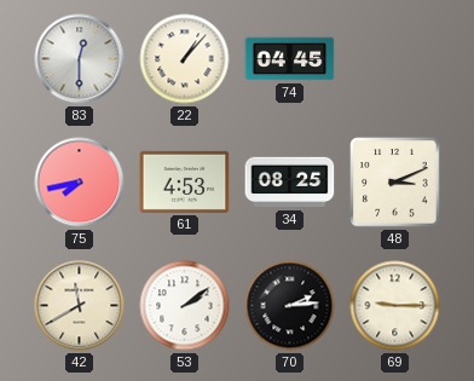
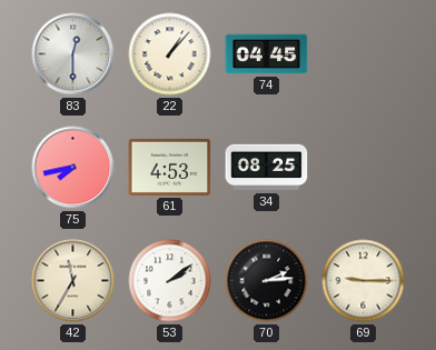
48: 3:11 -> none
42: 11:40 -> 11:35
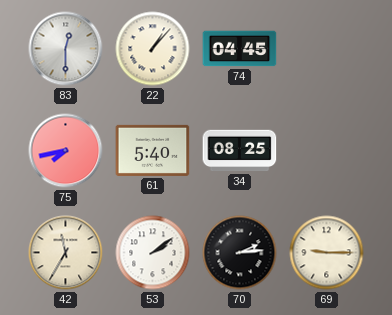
61: 4:53 -> 5:40
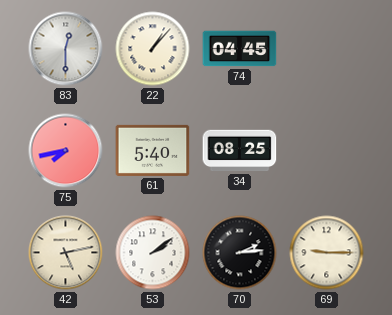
42: 11:35 -> 5:13
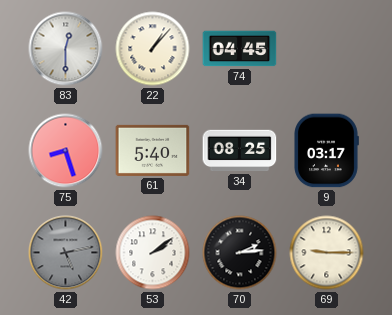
75: 7:43 -> 8:27
9: none -> 03:17
42 dial: cream -> grey
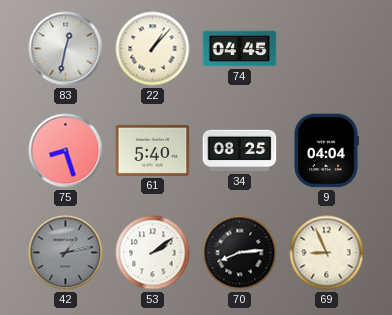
83: 12:30 -> 12:32
9: 03:17 -> 04:04
42: 5:13 -> 1:13
70: 2:14 -> 8:14
69: 9:15 -> 8:56
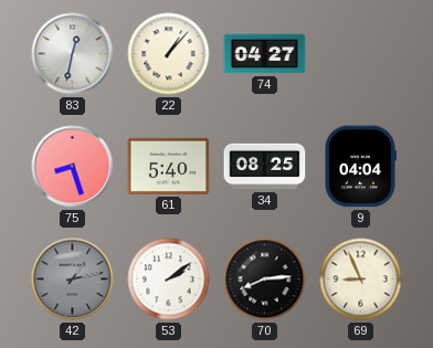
74: 04:45 -> 04:27
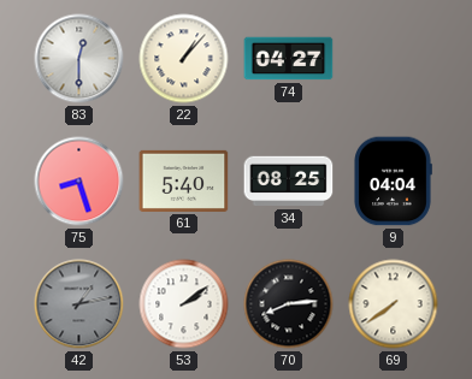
83: 12:32 -> 12:30
69: 8:56 -> 7:39
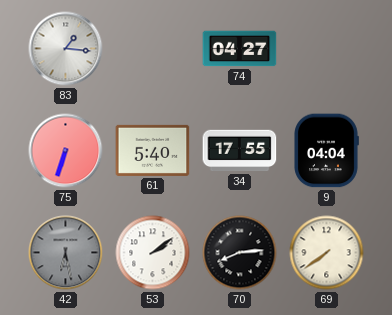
83: 12:30 -> 1:16
22: 1:07 -> none
75: 8:27 -> 6:33
34: 08:25 -> 17:55
42: 1:13 -> 6:28
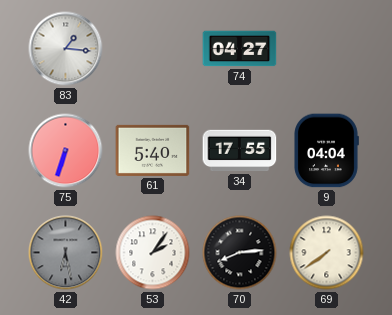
53: 2:09 -> 2:06
